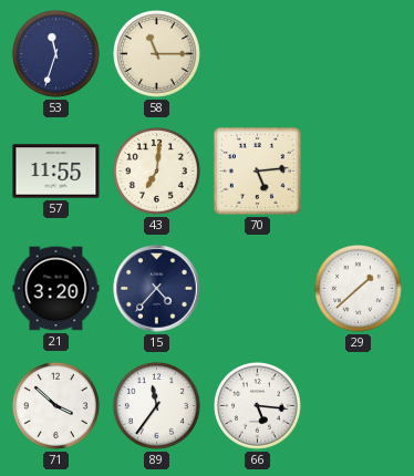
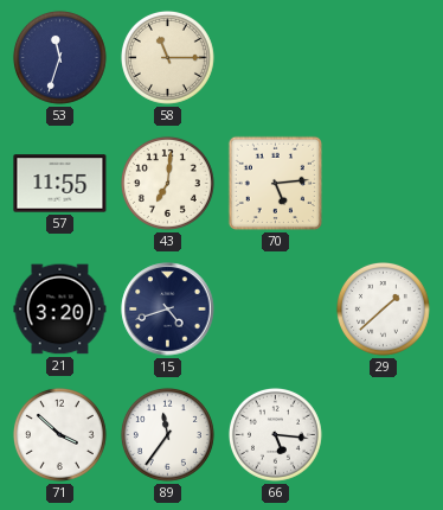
15: 4:37 -> 4:42
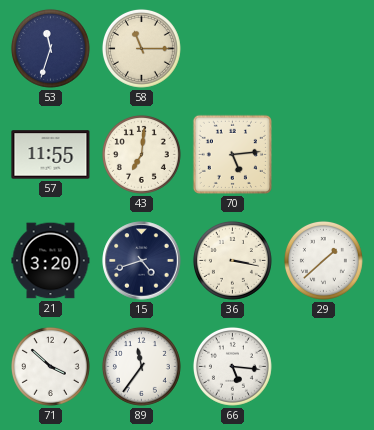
36: none -> 3:17
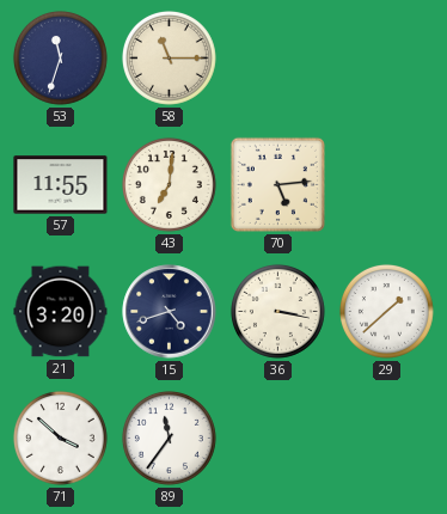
66: 5:16 -> none
